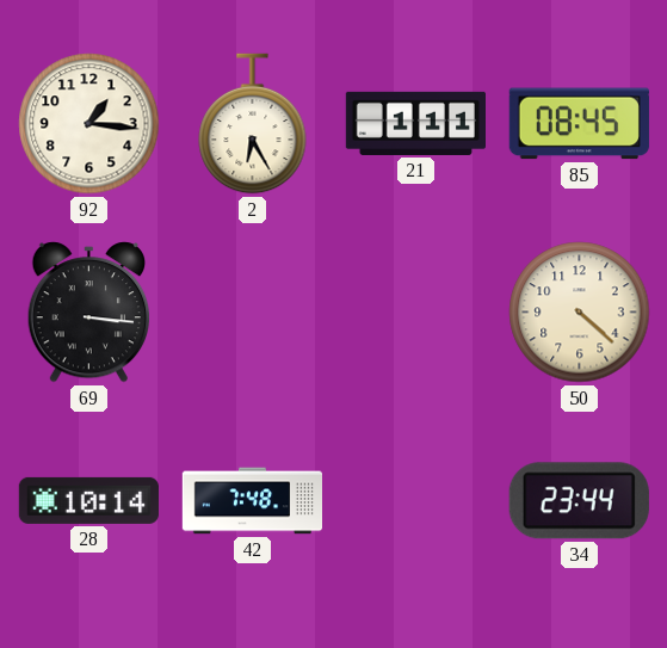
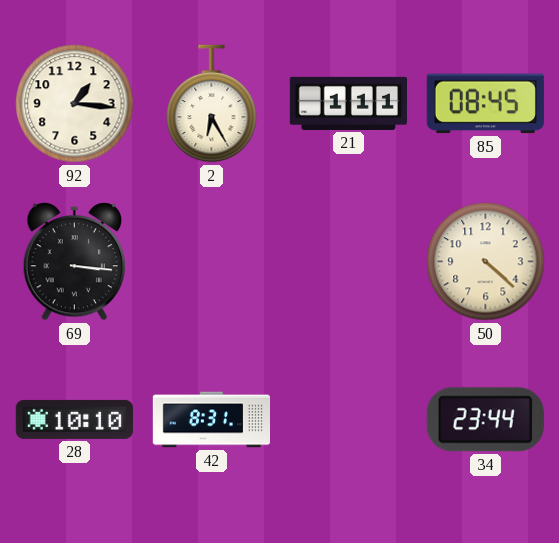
28: 10:14 -> 10:10
42: 7:48 -> 8:31
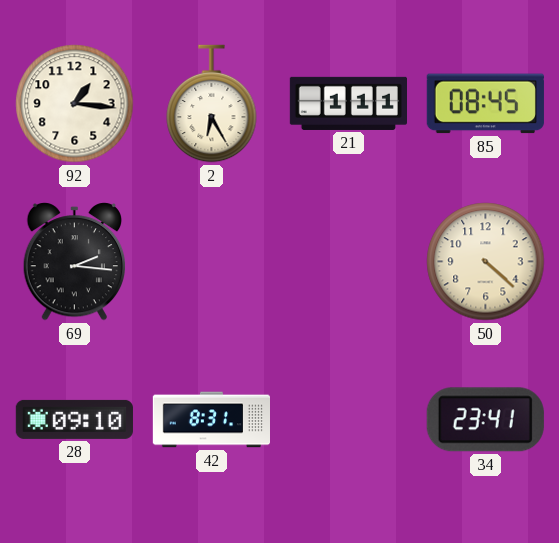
69: 3:16 -> 2:16
28: 10:10 -> 09:10
34: 23:44 -> 23:41
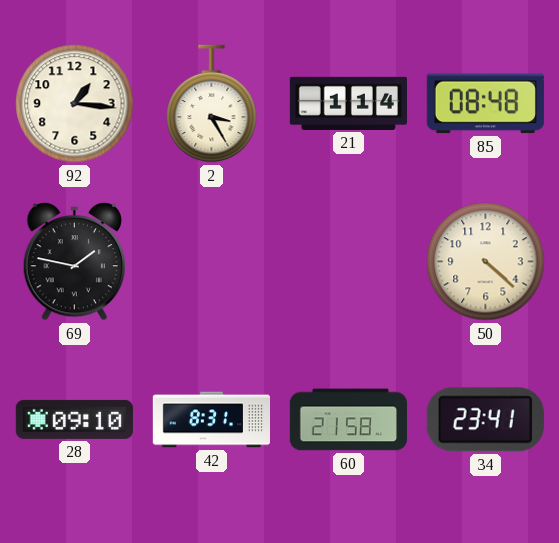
2: 6:25 -> 3:25
21: 1:11 -> 1:14
85: 08:45 -> 08:48
69: 2:16 -> 1:47
60: none -> 21:58
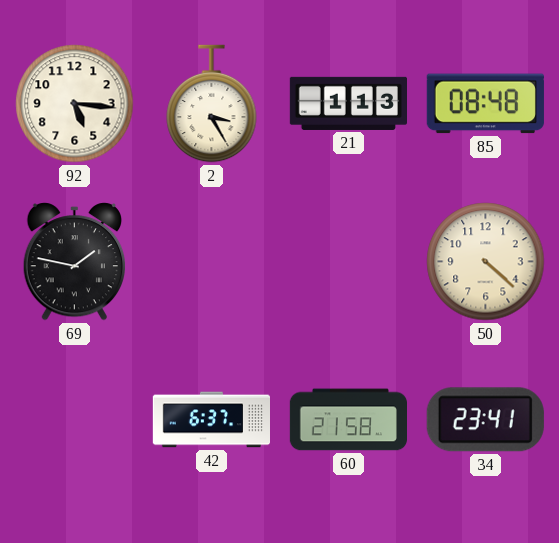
92: 1:16 -> 5:16
21: 1:14 -> 1:13
28: 09:10 -> none
42: 8:31 -> 6:37
